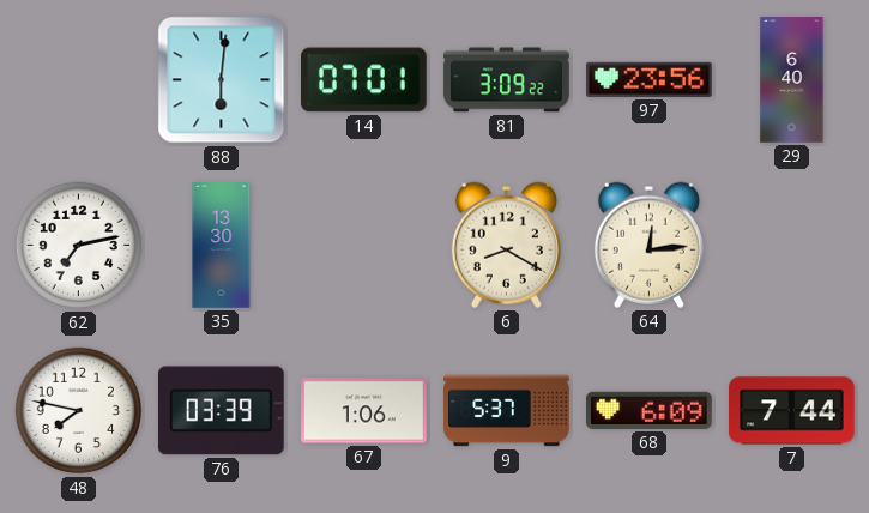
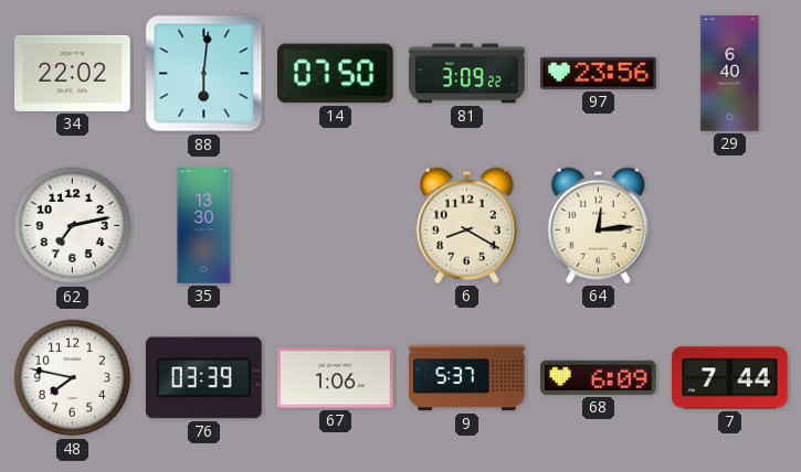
34: none -> 22:02
14: 07:01 -> 07:50
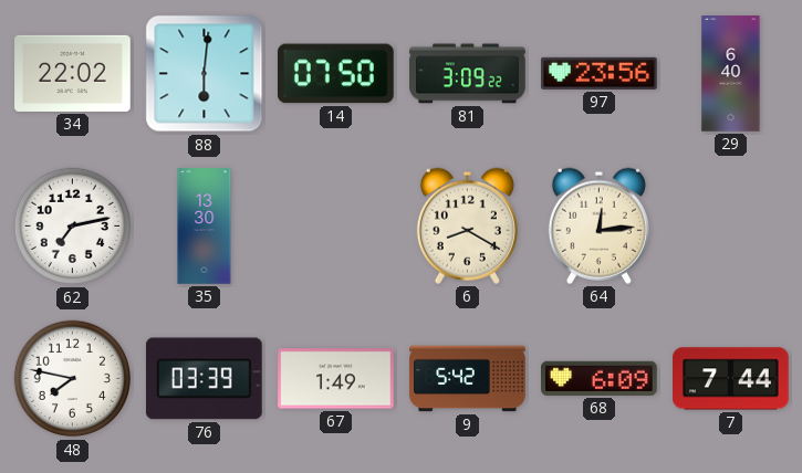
67: 1:06 -> 1:49
9: 5:37 -> 5:42
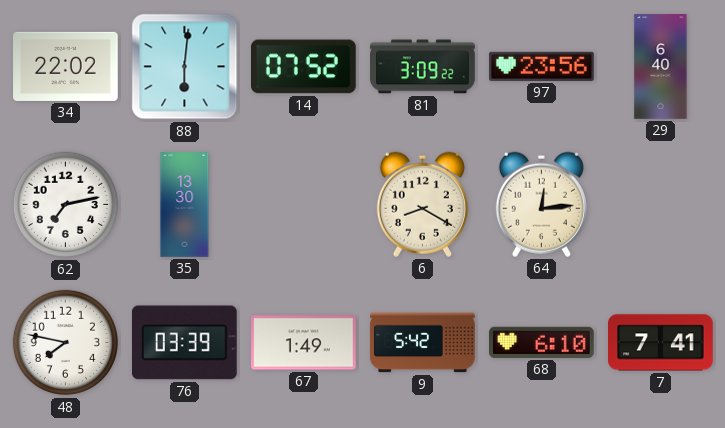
14: 07:50 -> 07:52
68: 6:09 -> 6:10
7: 7:44 -> 7:41
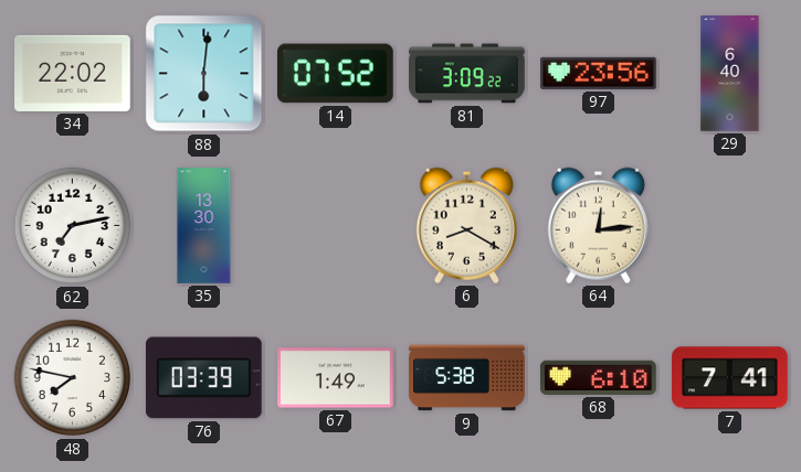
9: 5:42 -> 5:38
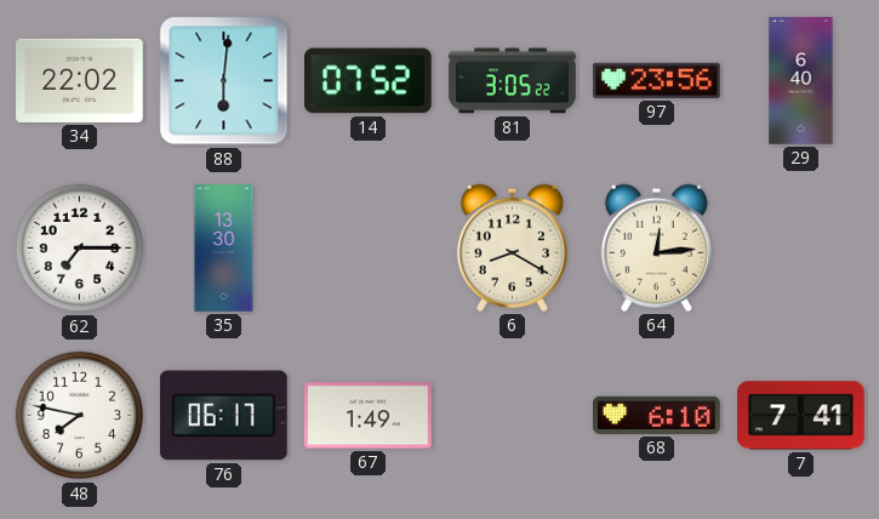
81: 3:09 -> 3:05
62: 7:13 -> 7:15
76: 03:39 -> 06:17
9: 5:38 -> none
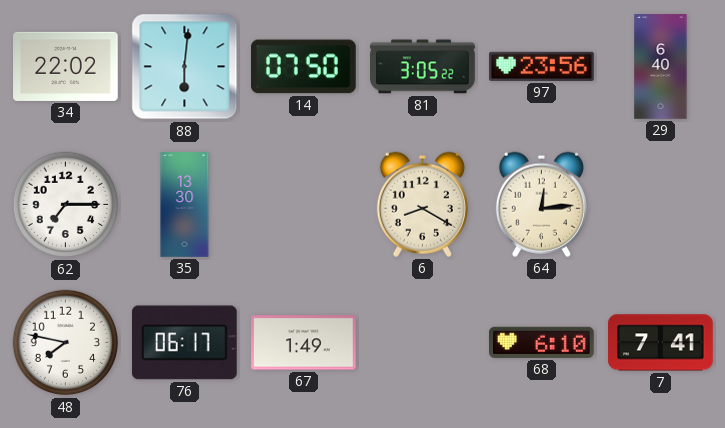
14: 07:52 -> 07:50
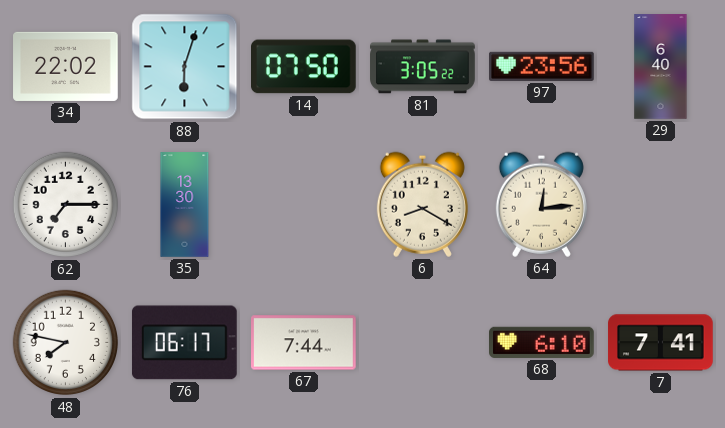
88: 6:01 -> 6:03
67: 1:49 -> 7:44
